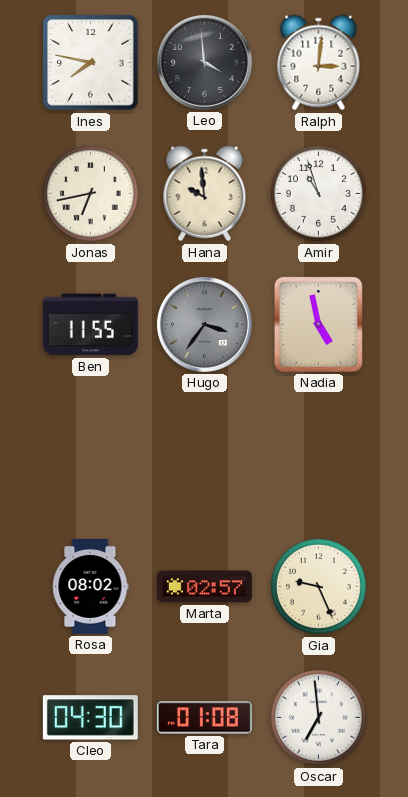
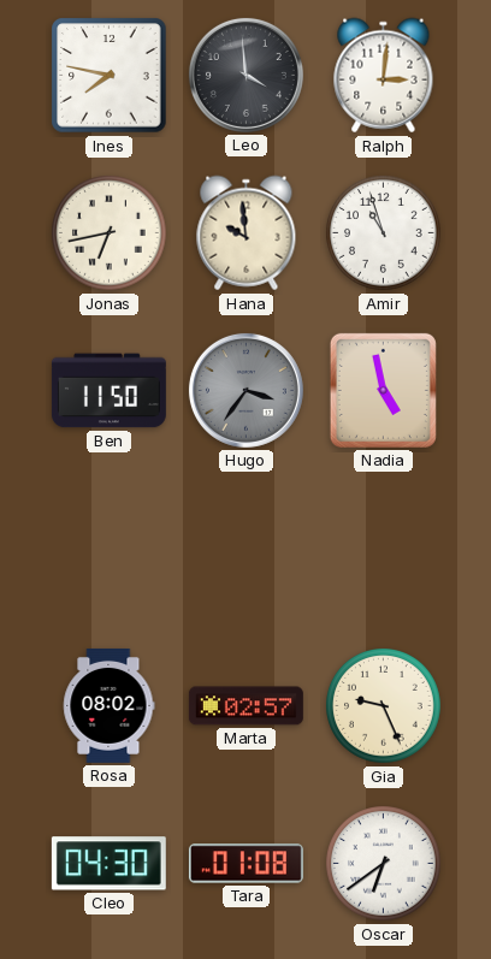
Ben: 11:55 -> 11:50
Oscar: 6:59 -> 6:39
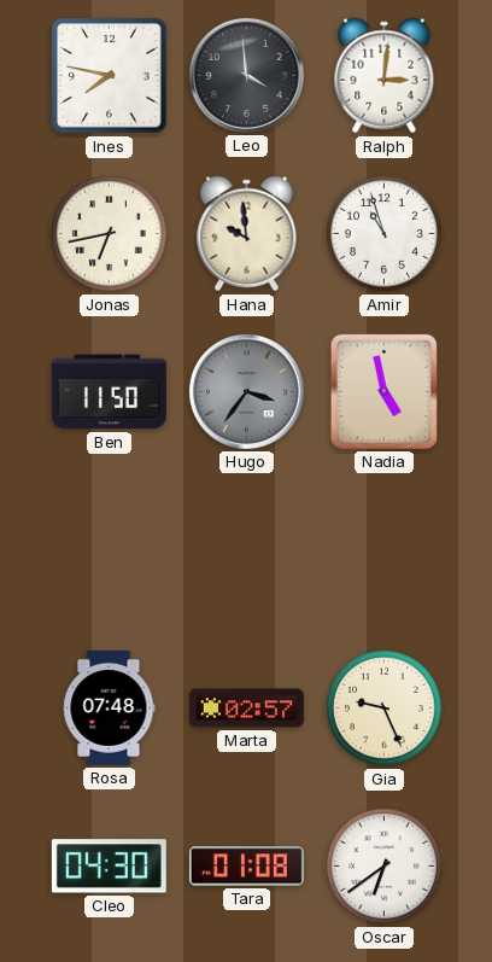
Rosa: 08:02 -> 07:48
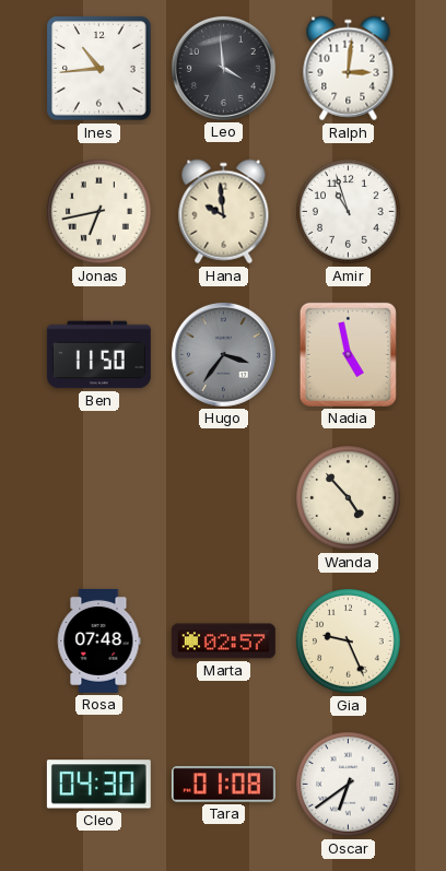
Ines: 7:47 -> 10:44
Wanda: none -> 4:53
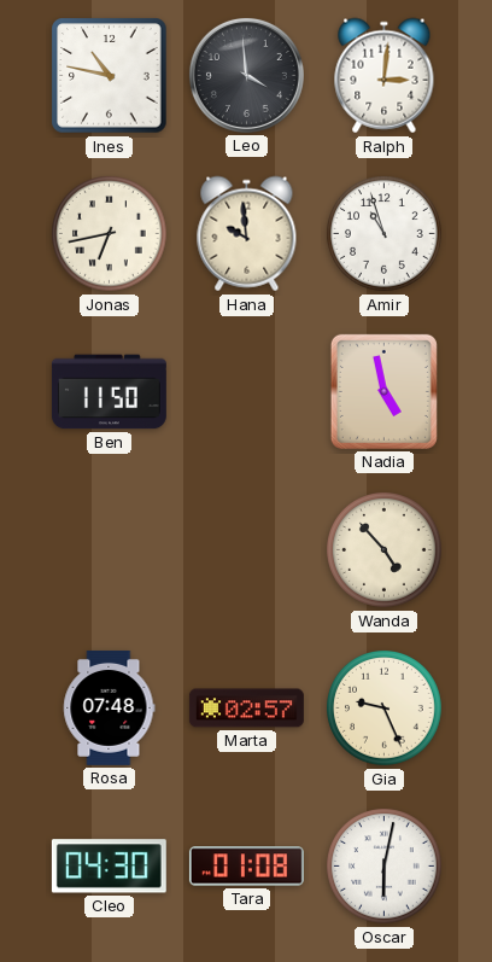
Ines: 10:44 -> 10:47
Hugo: 3:36 -> none
Oscar: 6:39 -> 6:02
